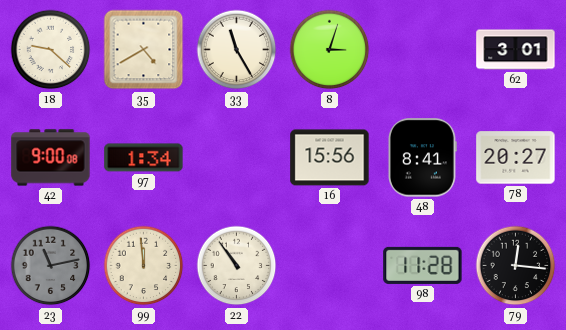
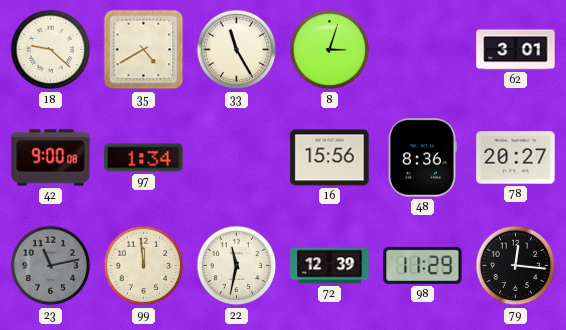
48: 8:41 -> 8:36
22: 10:54 -> 11:32
72: none -> 12:39
98: 11:28 -> 11:29
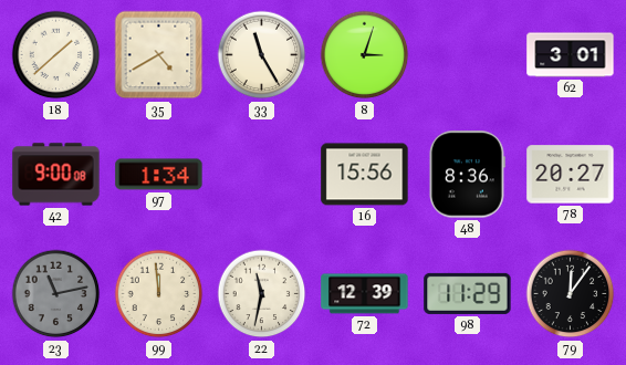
18: 9:22 -> 1:38
79: 12:16 -> 12:06
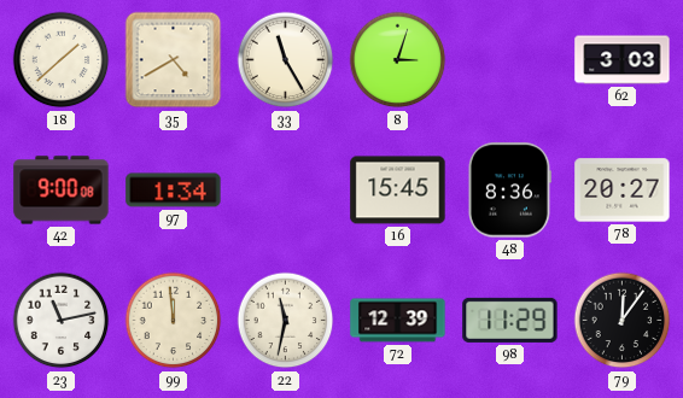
62: 3:01 -> 3:03
16: 15:56 -> 15:45
23 dial: grey -> white
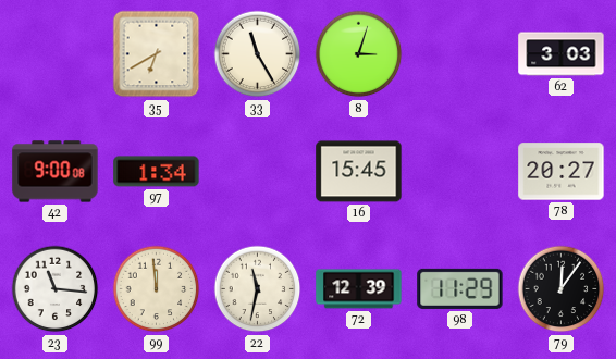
18: 1:38 -> none
35: 4:40 -> 6:40
48: 8:36 -> none
23: 11:13 -> 11:16
